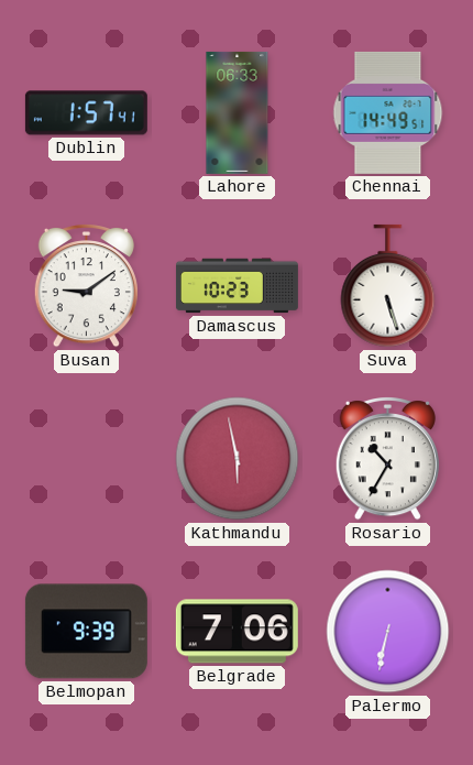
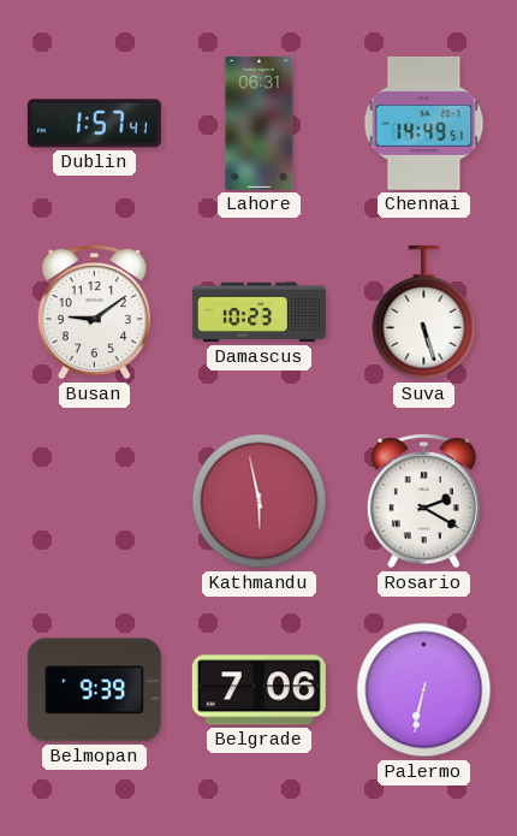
Lahore: 06:33 -> 06:31
Rosario: 10:35 -> 2:20
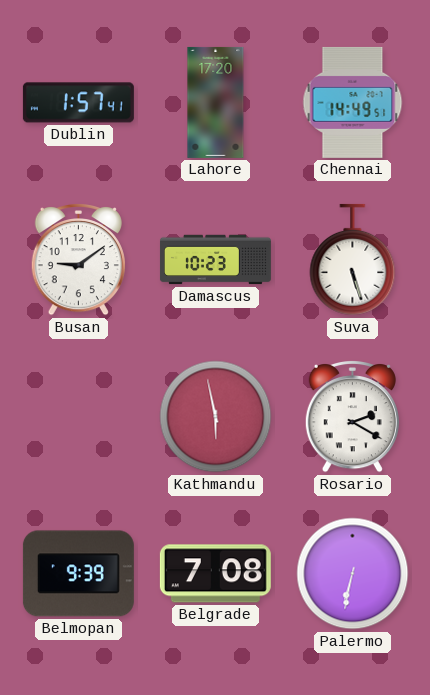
Lahore: 06:31 -> 17:20
Belgrade: 7:06 -> 7:08
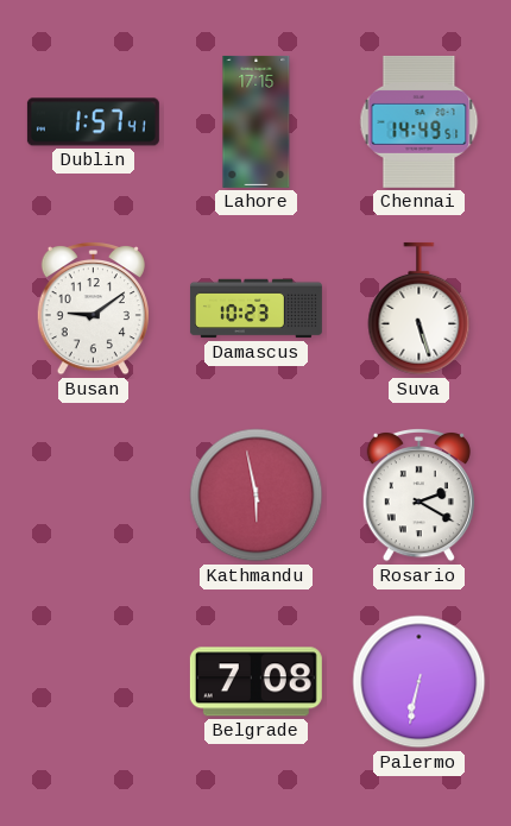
Lahore: 17:20 -> 17:15
Belmopan: 9:39 -> none
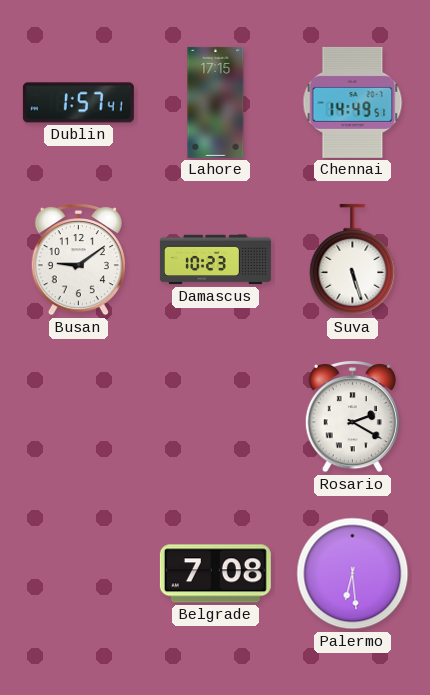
Kathmandu: 5:58 -> none
Palermo: 6:32 -> 6:29
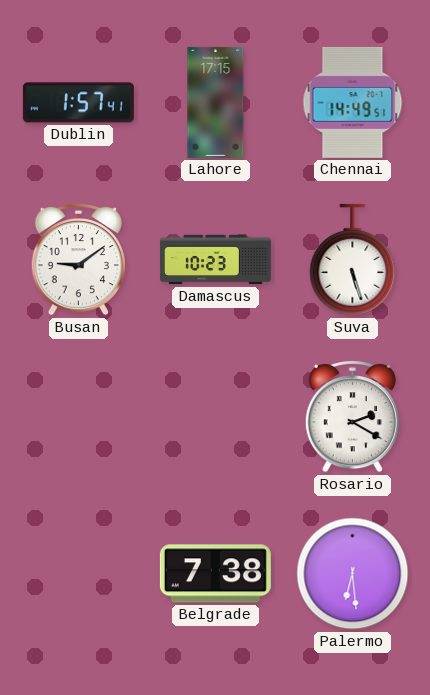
Belgrade: 7:08 -> 7:38
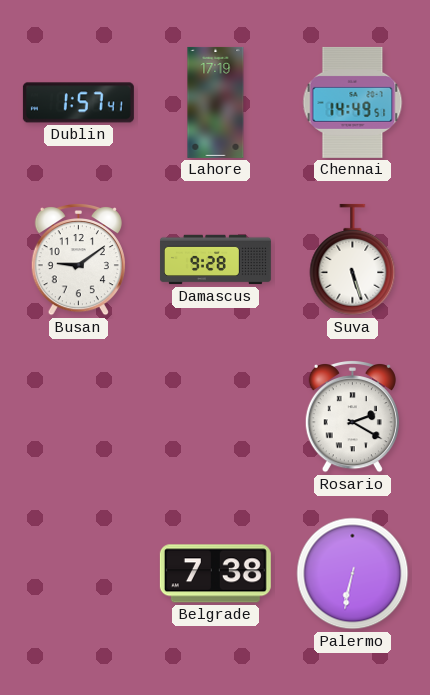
Lahore: 17:15 -> 17:19
Damascus: 10:23 -> 9:28
Palermo: 6:29 -> 6:32
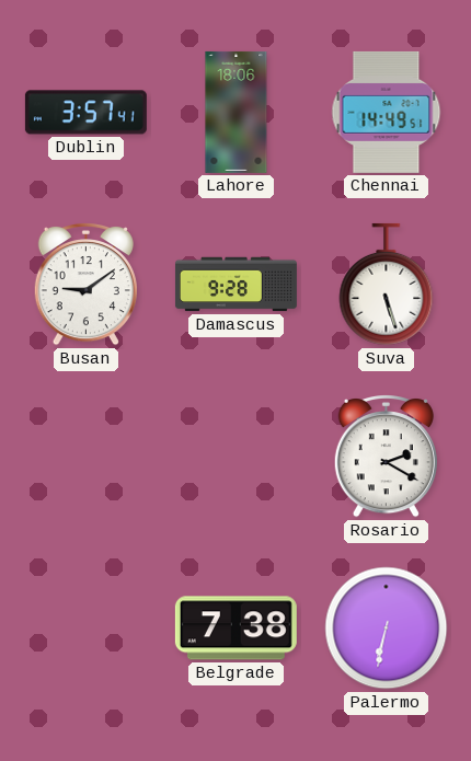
Dublin: 1:57 -> 3:57
Lahore: 17:19 -> 18:06
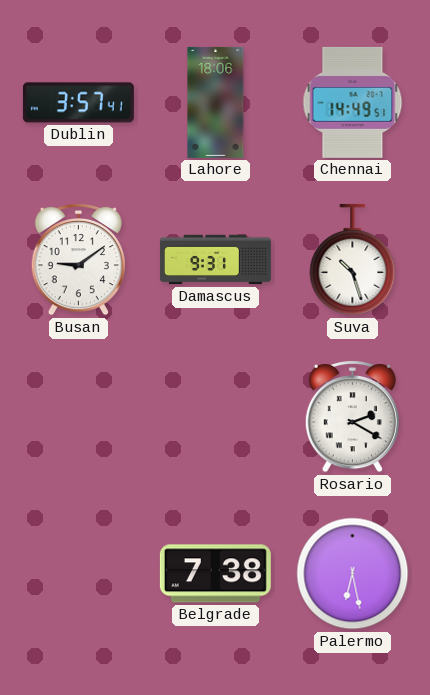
Damascus: 9:28 -> 9:31
Suva: 5:27 -> 10:27
Palermo: 6:32 -> 6:28
